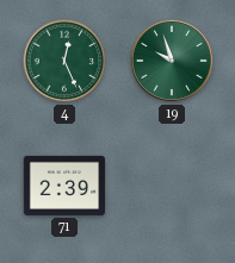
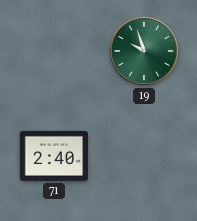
4: 12:26 -> none
71: 2:39 -> 2:40
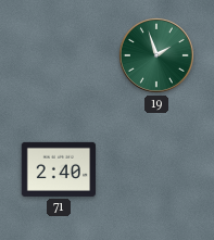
19: 9:57 -> 1:57
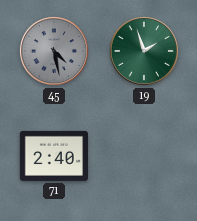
45: none -> 4:28
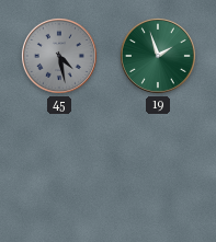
71: 2:40 -> none
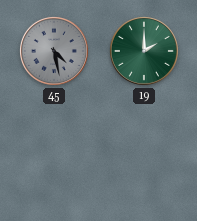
19: 1:57 -> 2:00
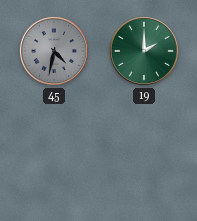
45: 4:28 -> 4:32
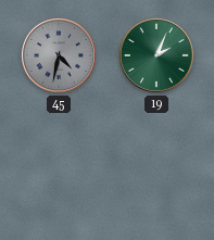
19: 2:00 -> 2:04
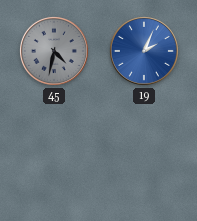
19 dial: green -> blue
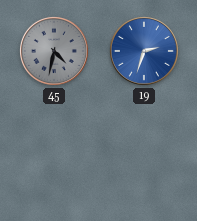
19: 2:04 -> 2:33
